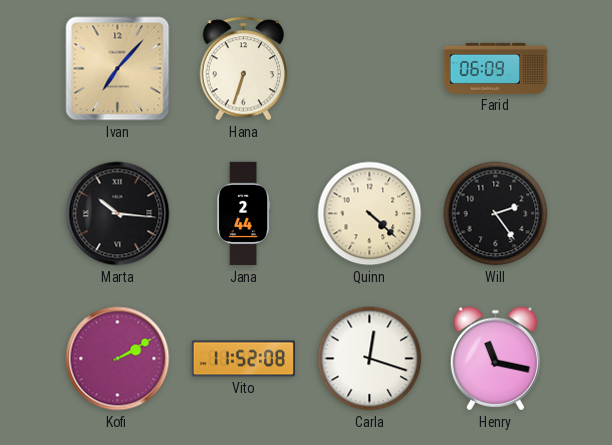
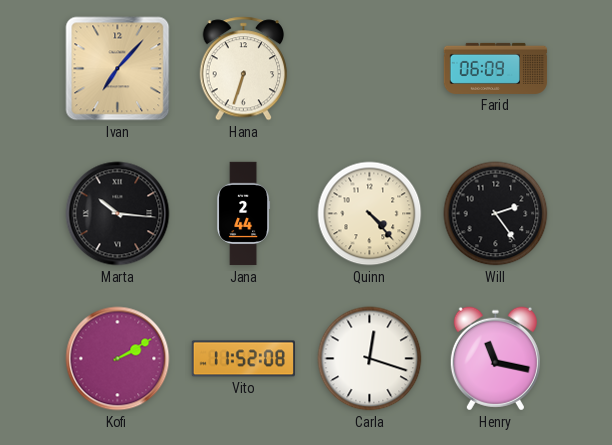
Quinn: 4:22 -> 4:23
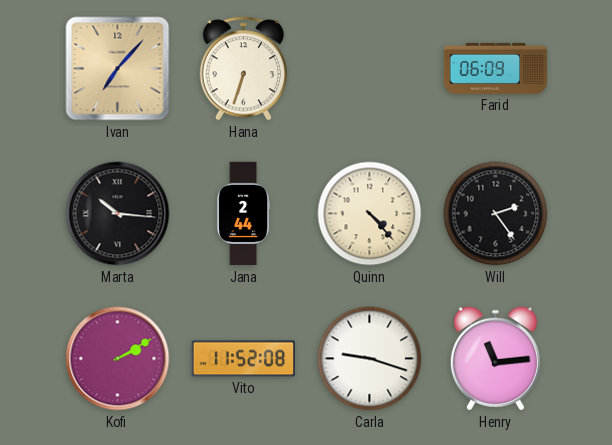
Carla: 12:18 -> 9:18
Henry: 11:17 -> 11:14
